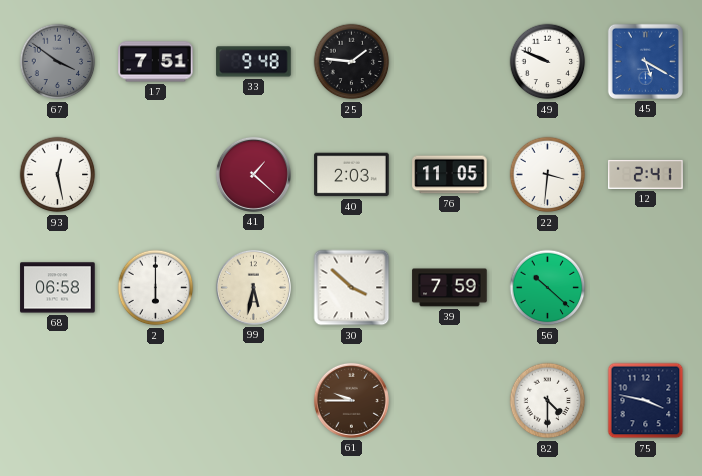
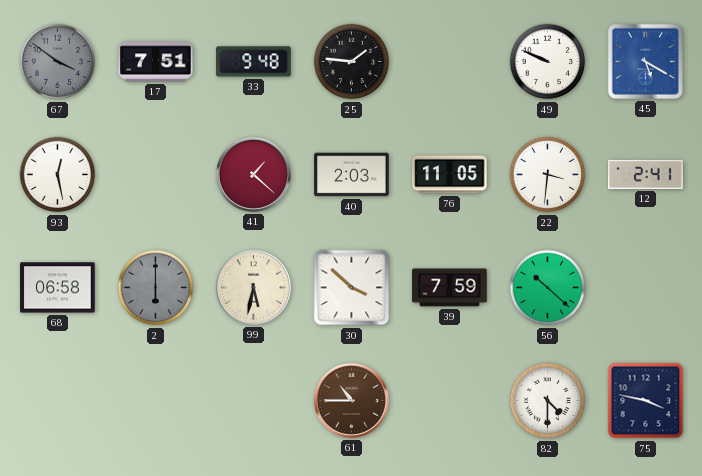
2 dial: white -> grey
61: 9:45 -> 10:45
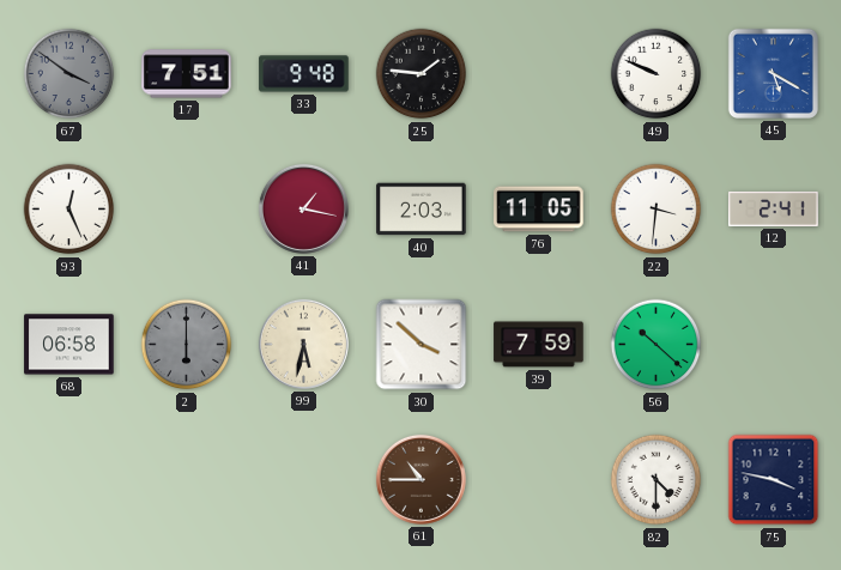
93: 12:28 -> 12:26
41: 1:22 -> 1:17
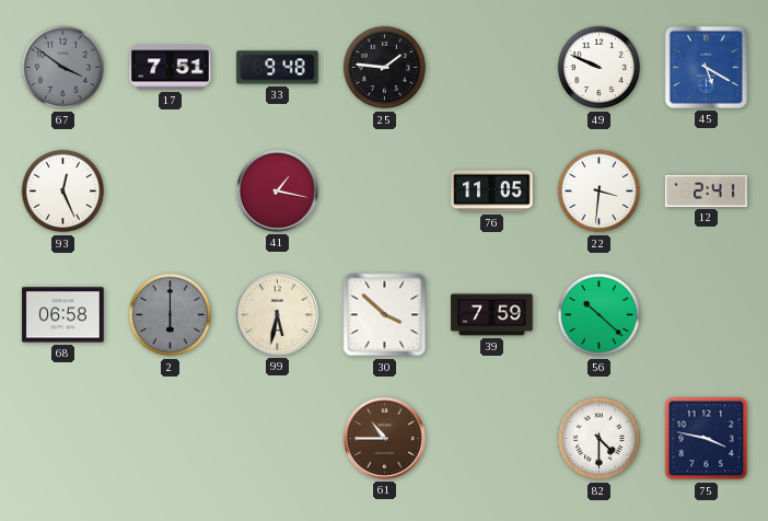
40: 2:03 -> none
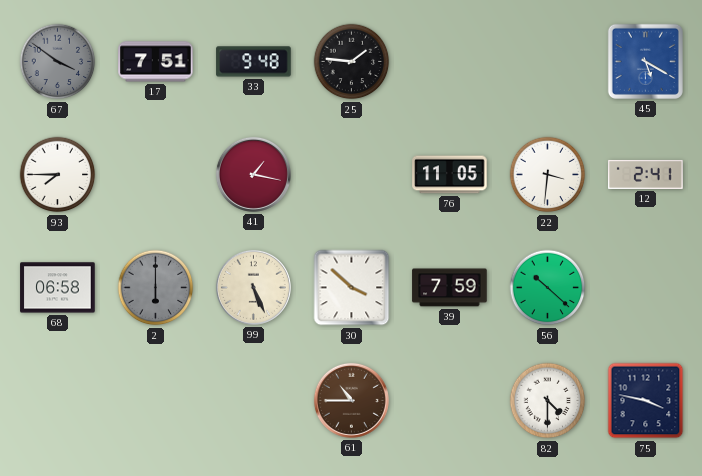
49: 9:49 -> none
93: 12:26 -> 7:45
99: 5:32 -> 5:26
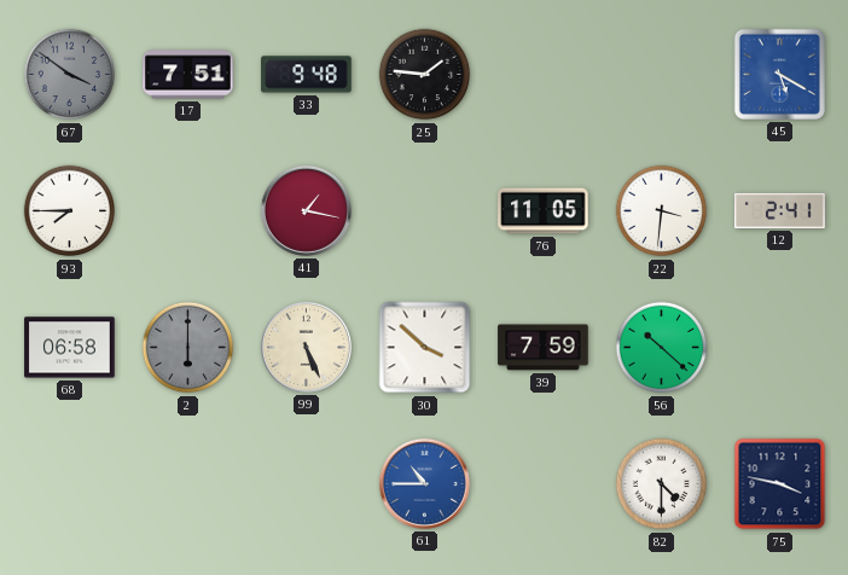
61 dial: brown -> blue
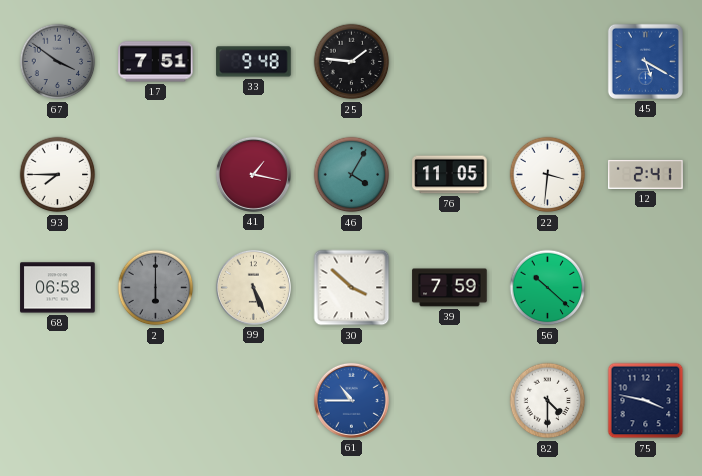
46: none -> 4:05
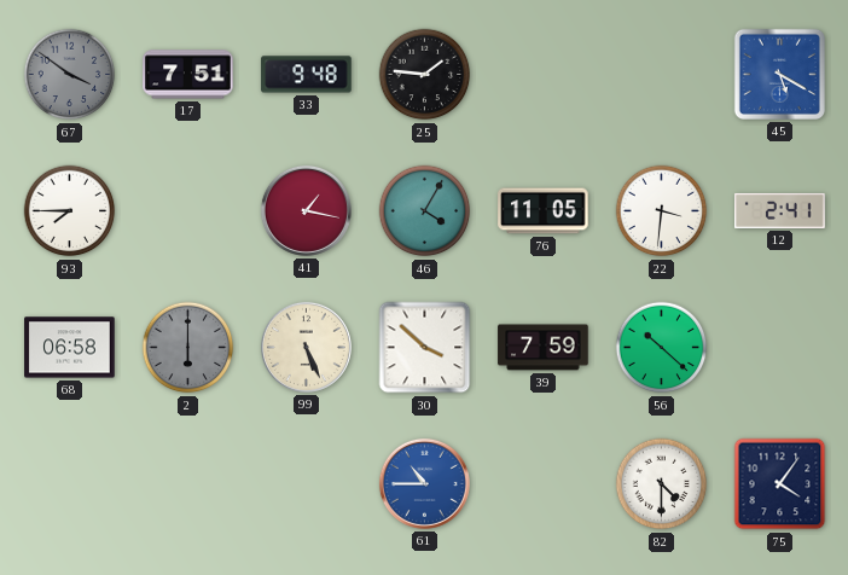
75: 3:47 -> 4:06
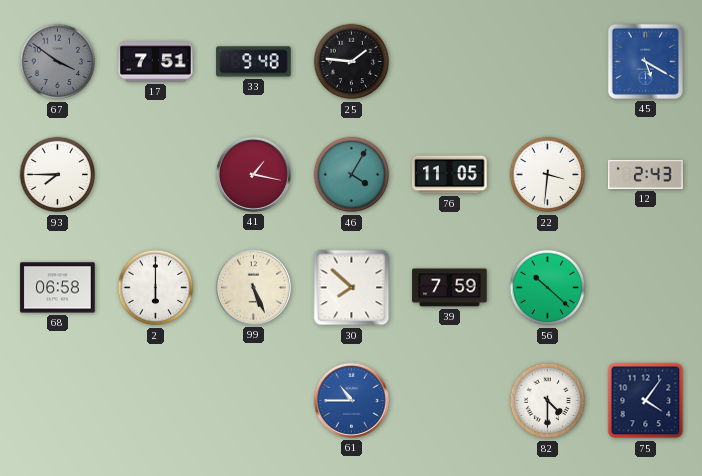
12: 2:41 -> 2:43
2 dial: grey -> white
30: 3:52 -> 7:52
